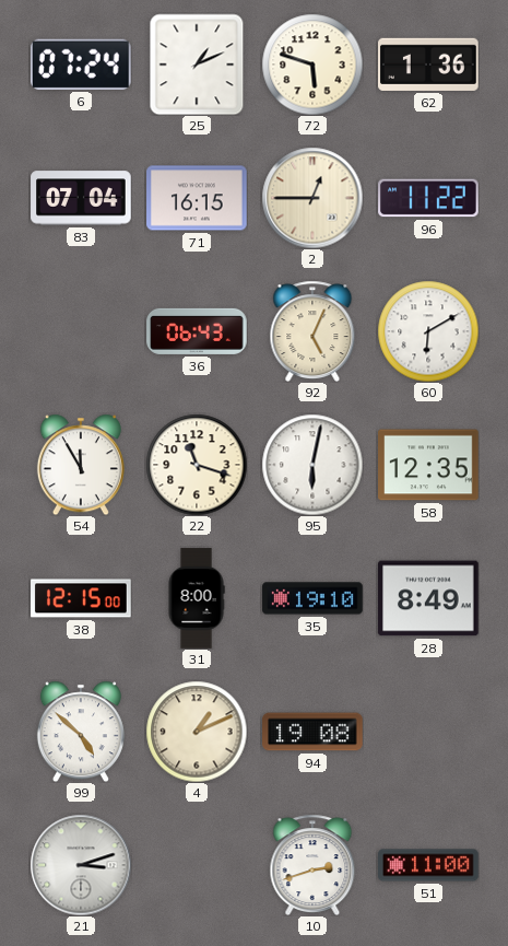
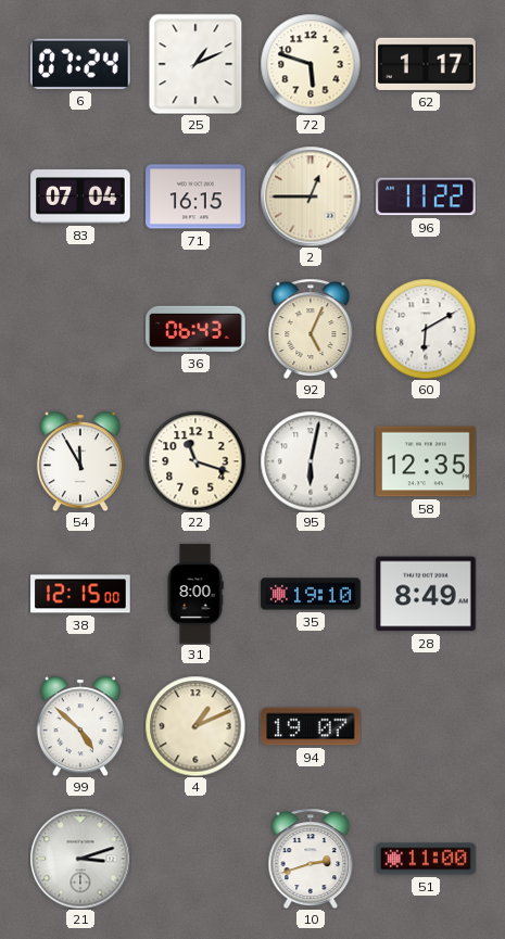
62: 1:36 -> 1:17
94: 19:08 -> 19:07
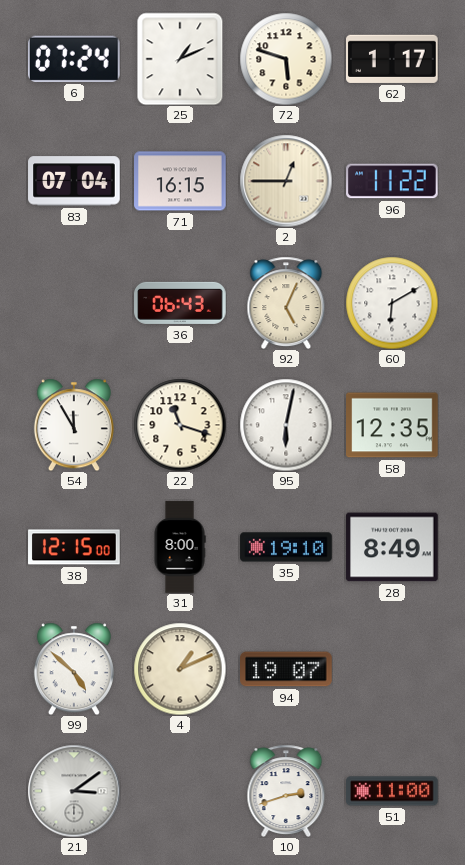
21: 3:12 -> 3:09
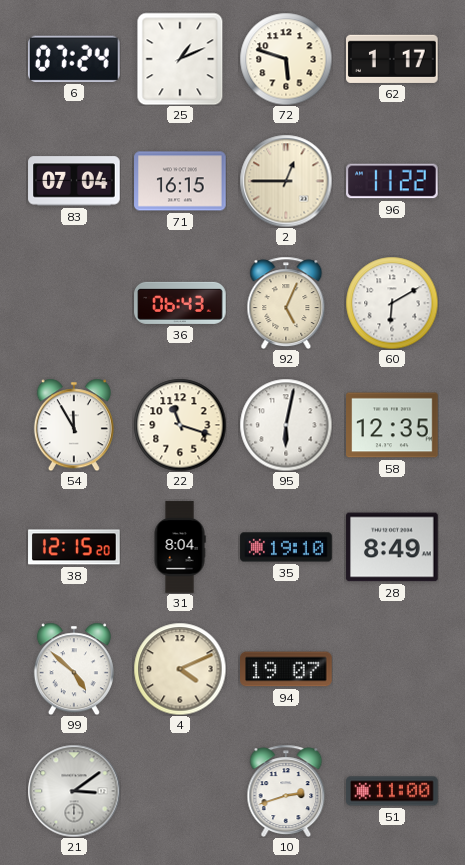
38: 12:15:00 -> 12:15:20
31: 8:00 -> 8:04
4: 1:11 -> 4:11
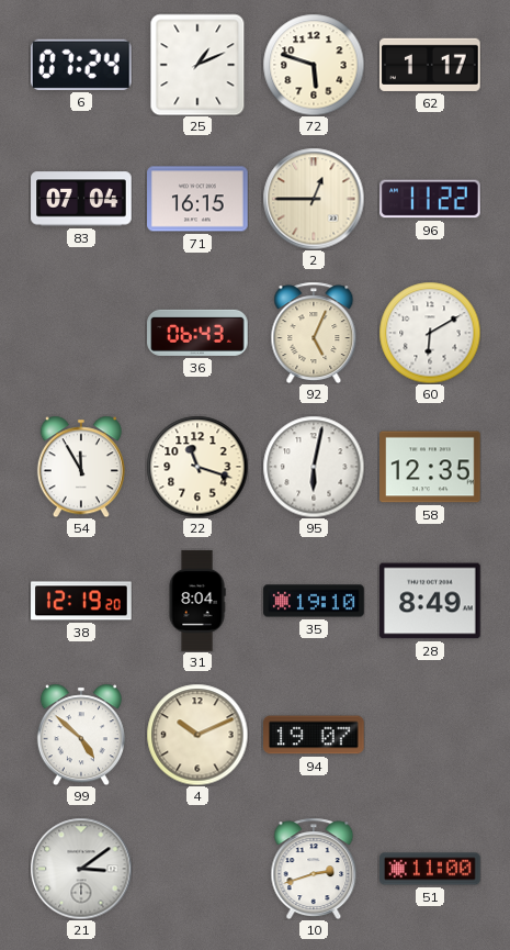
38: 12:15 -> 12:19
4: 4:11 -> 10:11
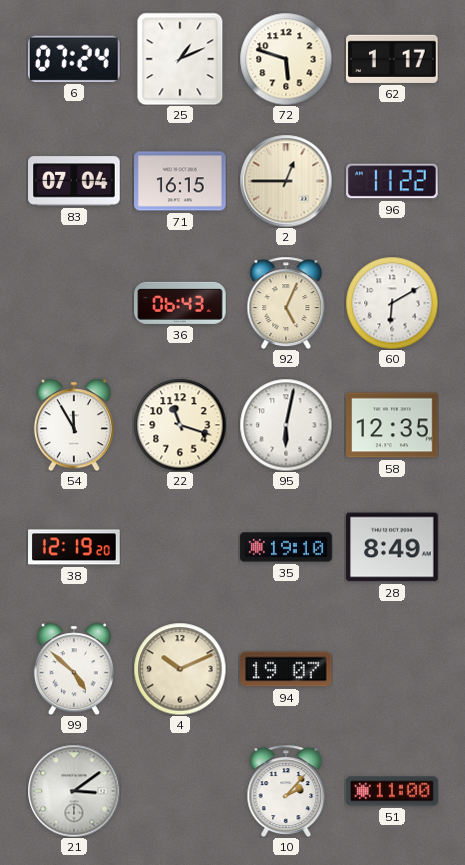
31: 8:04 -> none
10: 2:42 -> 2:07
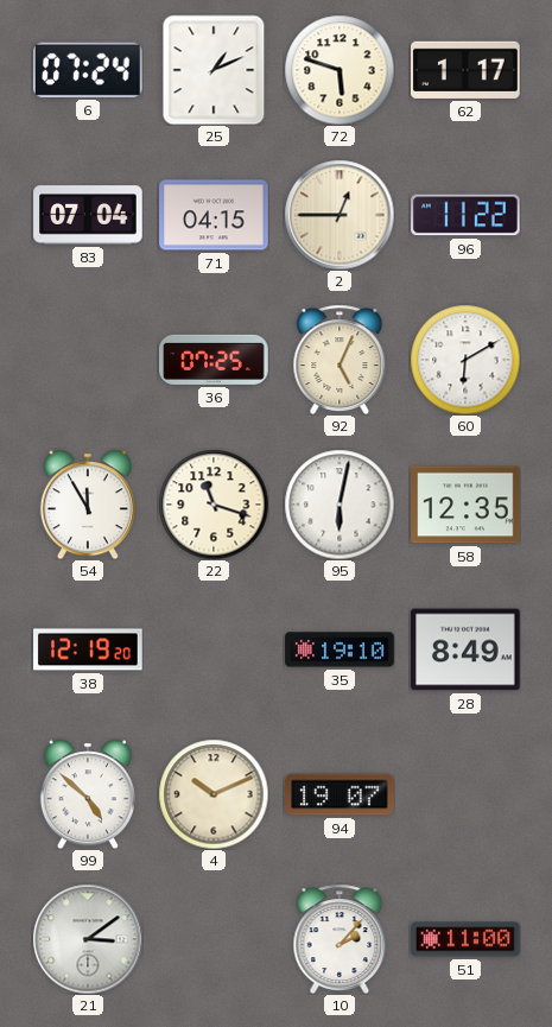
71: 16:15 -> 04:15
36: 06:43 -> 07:25
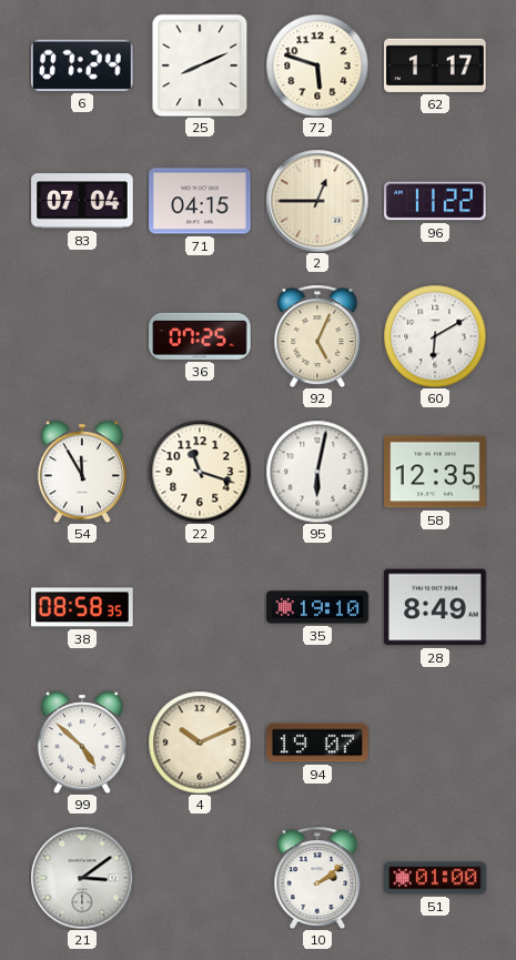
25: 1:11 -> 8:11
38: 12:19 -> 08:58
10: 2:07 -> 2:09
51: 11:00 -> 01:00
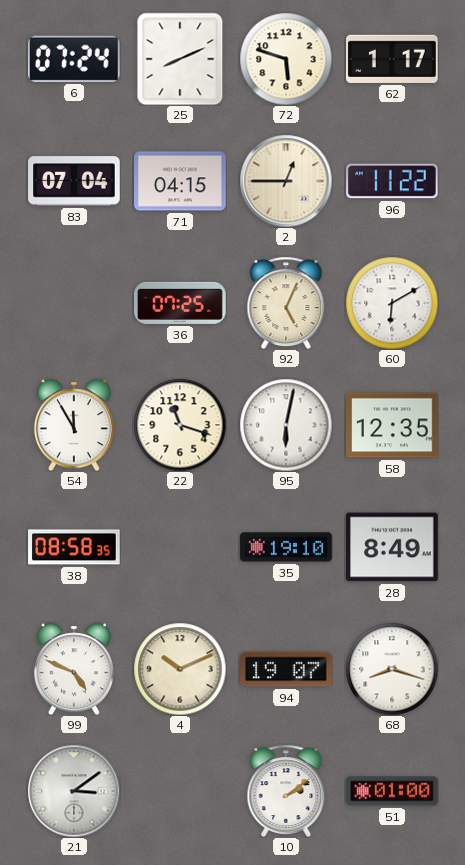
99: 4:52 -> 4:49
68: none -> 8:18
